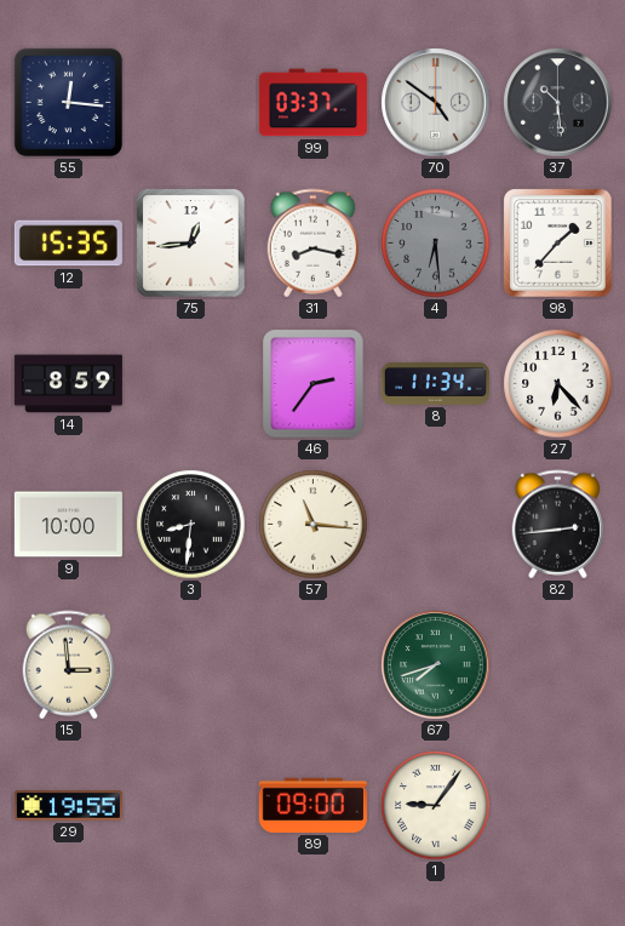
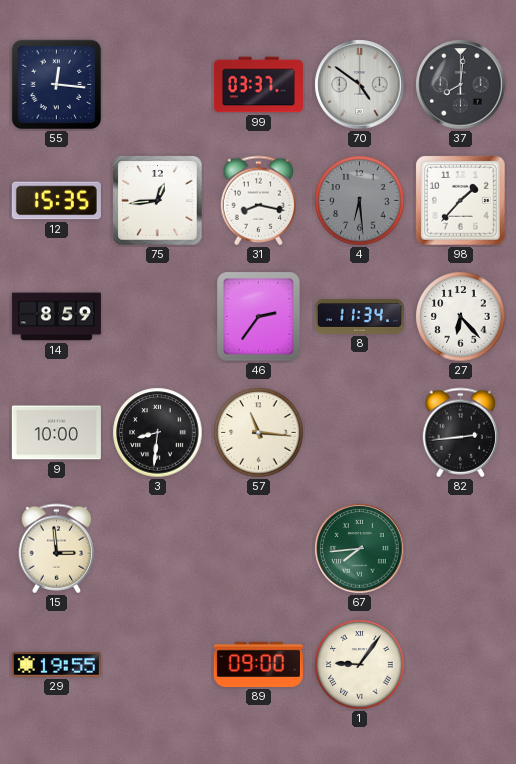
37: 10:29 -> 8:01
67: 7:42 -> 7:44
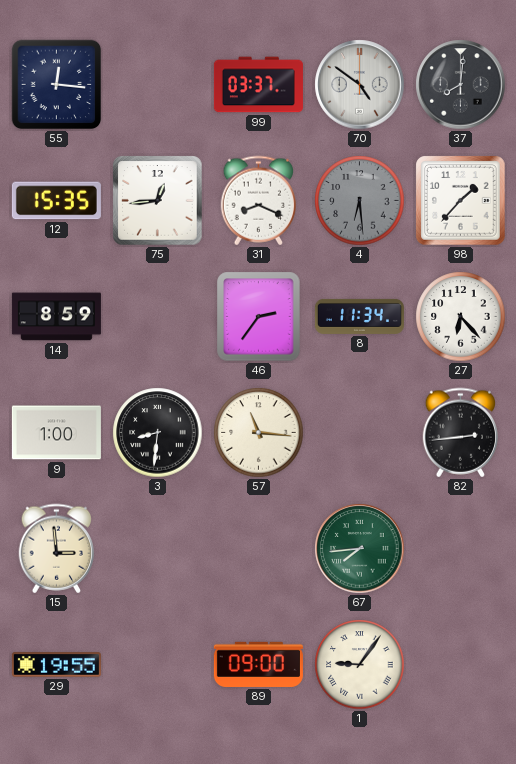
31: 8:17 -> 8:19
9: 10:00 -> 1:00
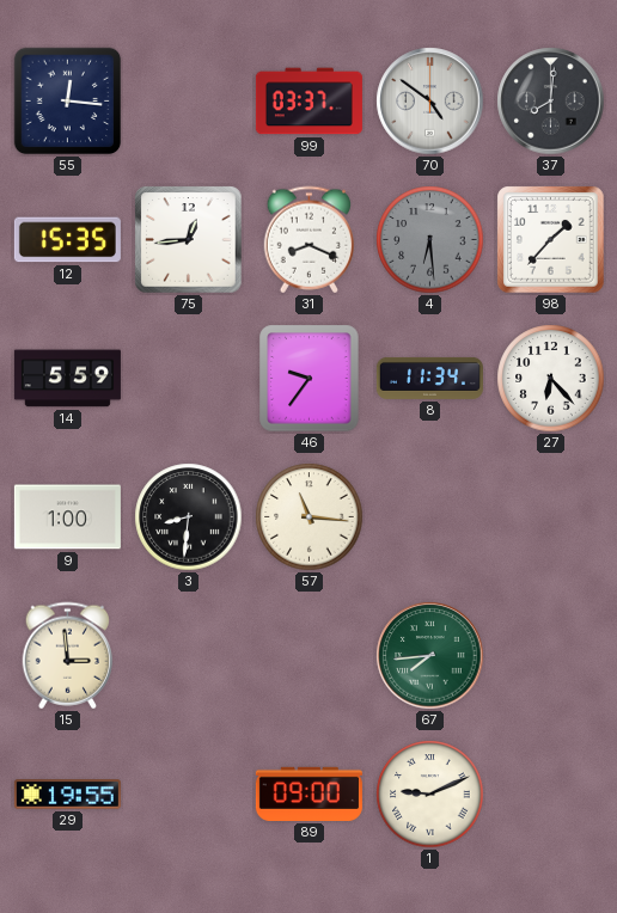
14: 8:59 -> 5:59
46: 2:36 -> 9:36
82: 2:44 -> none
1: 9:06 -> 9:11
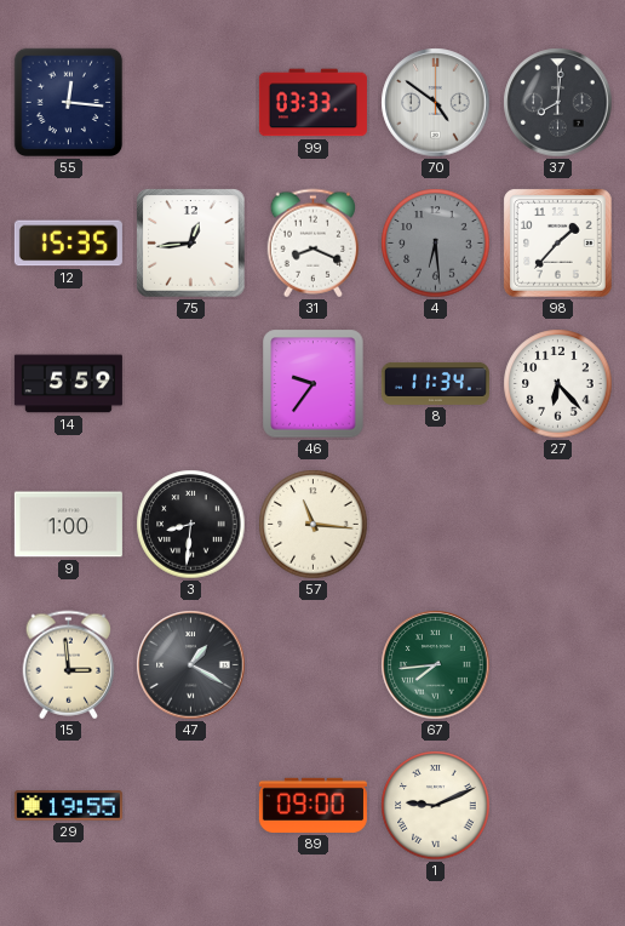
99: 03:37 -> 03:33
47: none -> 1:20
